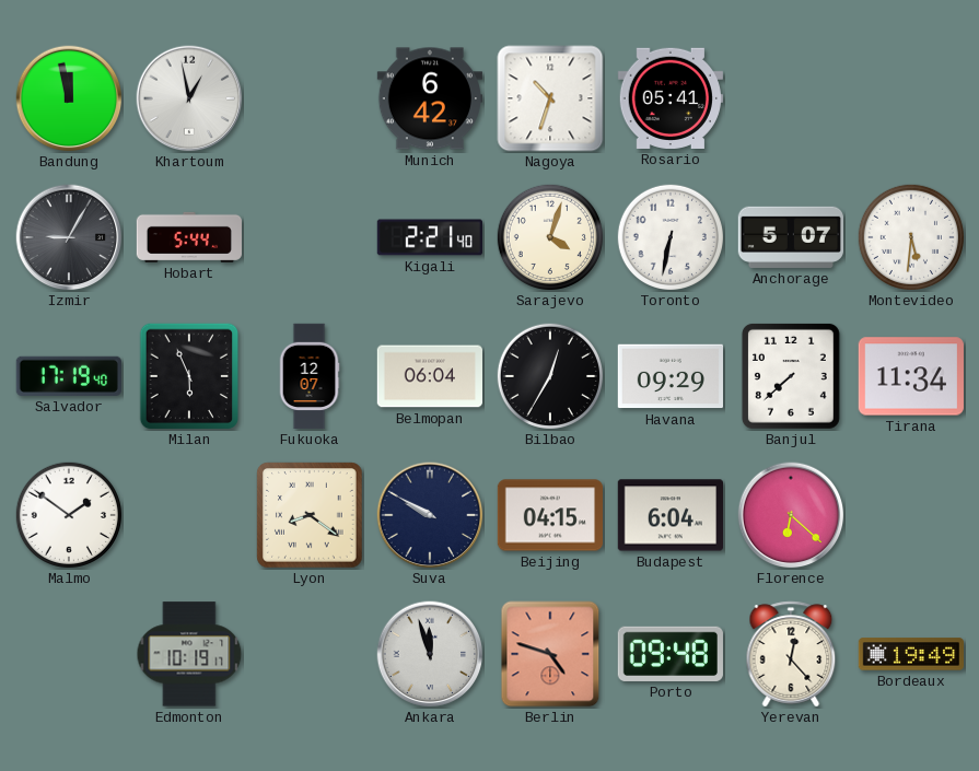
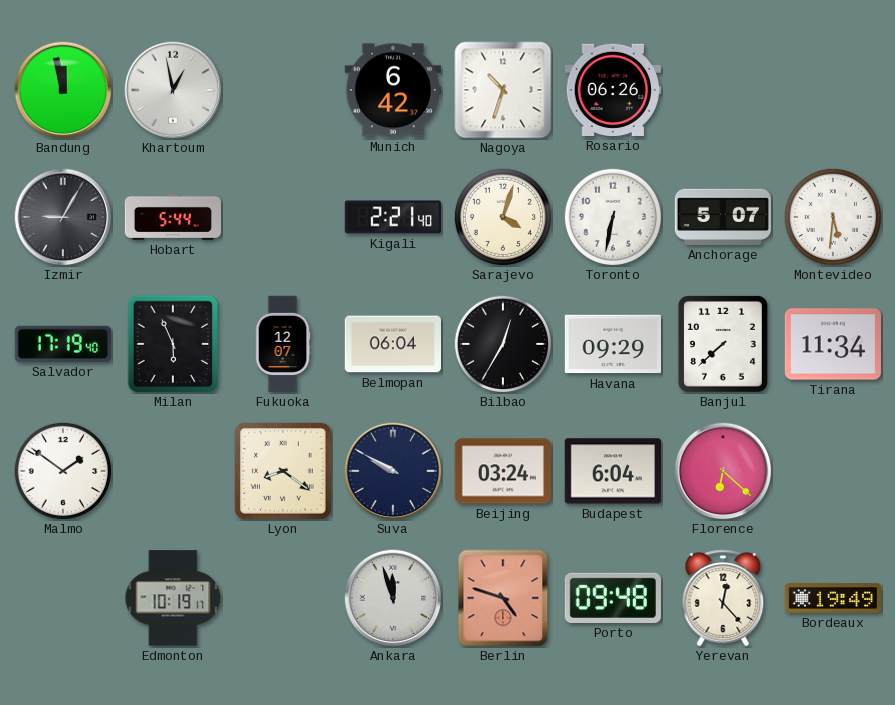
Rosario: 05:41 -> 06:26
Beijing: 04:15 -> 03:24
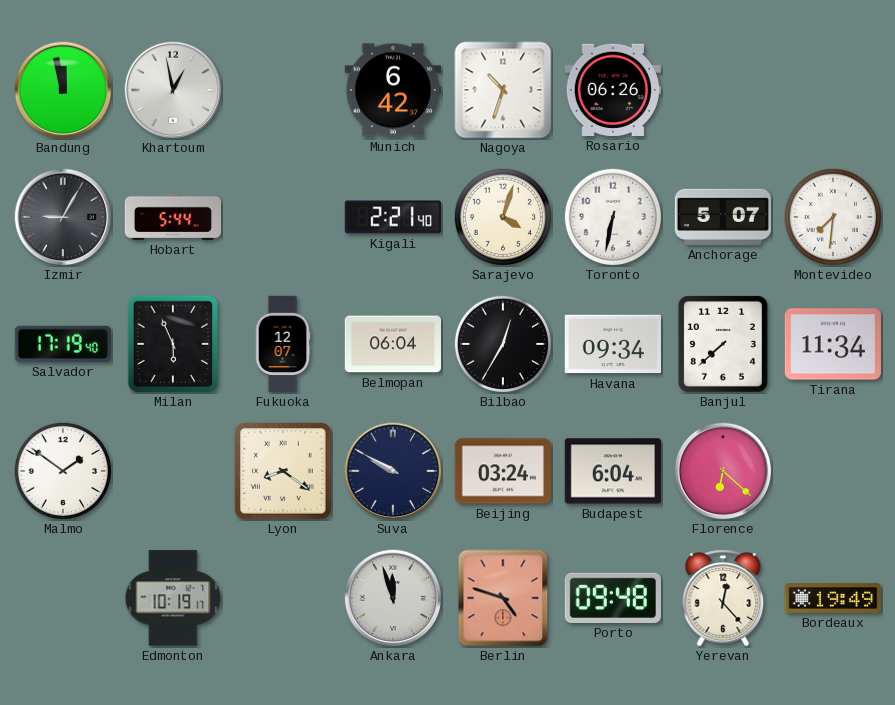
Montevideo: 5:31 -> 7:31
Havana: 09:29 -> 09:34
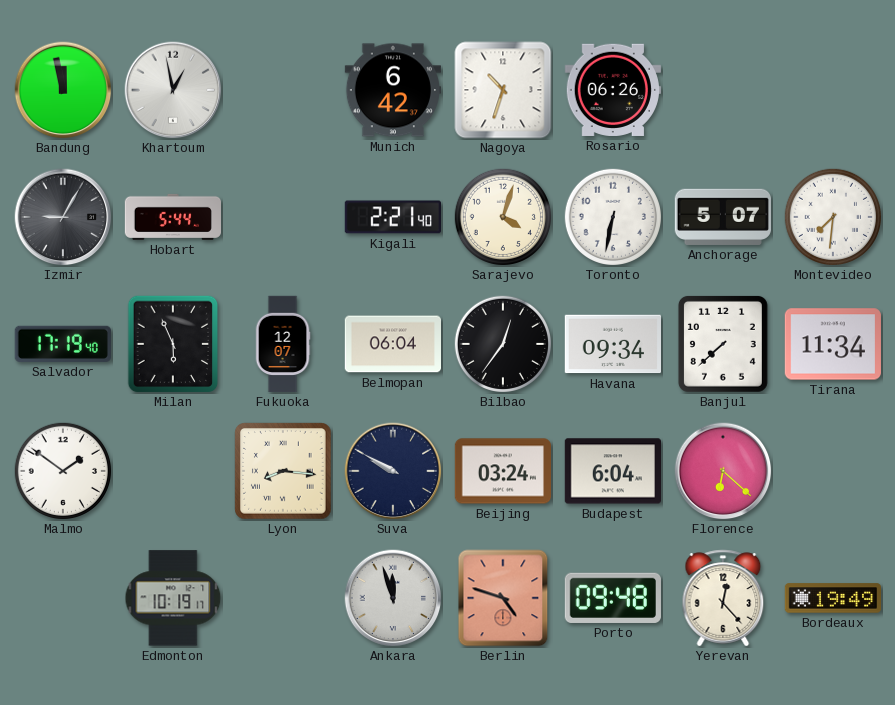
Bilbao: 12:35 -> 12:36
Lyon: 8:21 -> 8:16
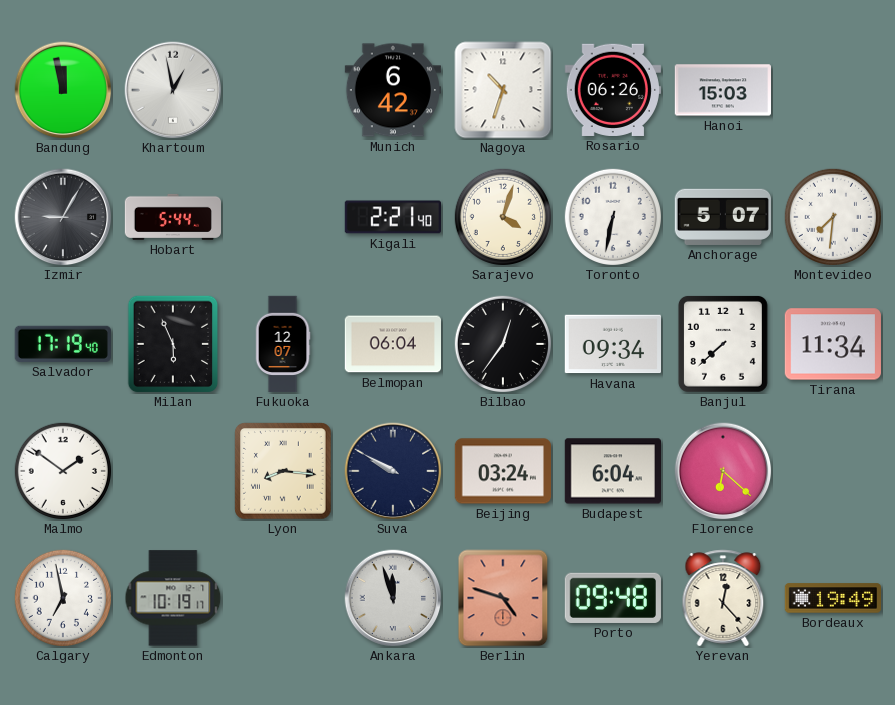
Hanoi: none -> 15:03
Calgary: none -> 6:58
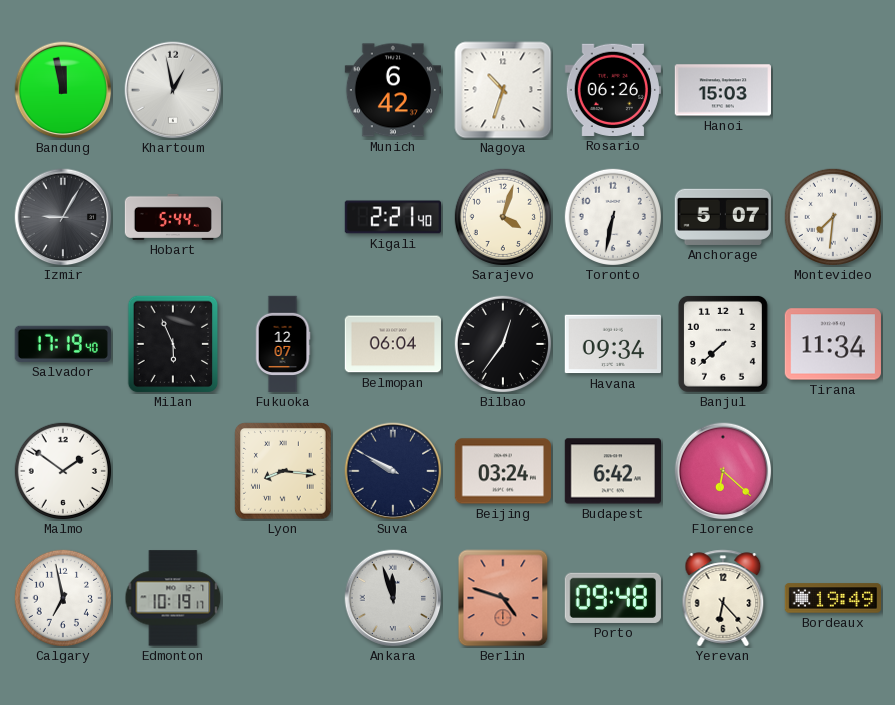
Budapest: 6:04 -> 6:42
Yerevan: 12:23 -> 6:23
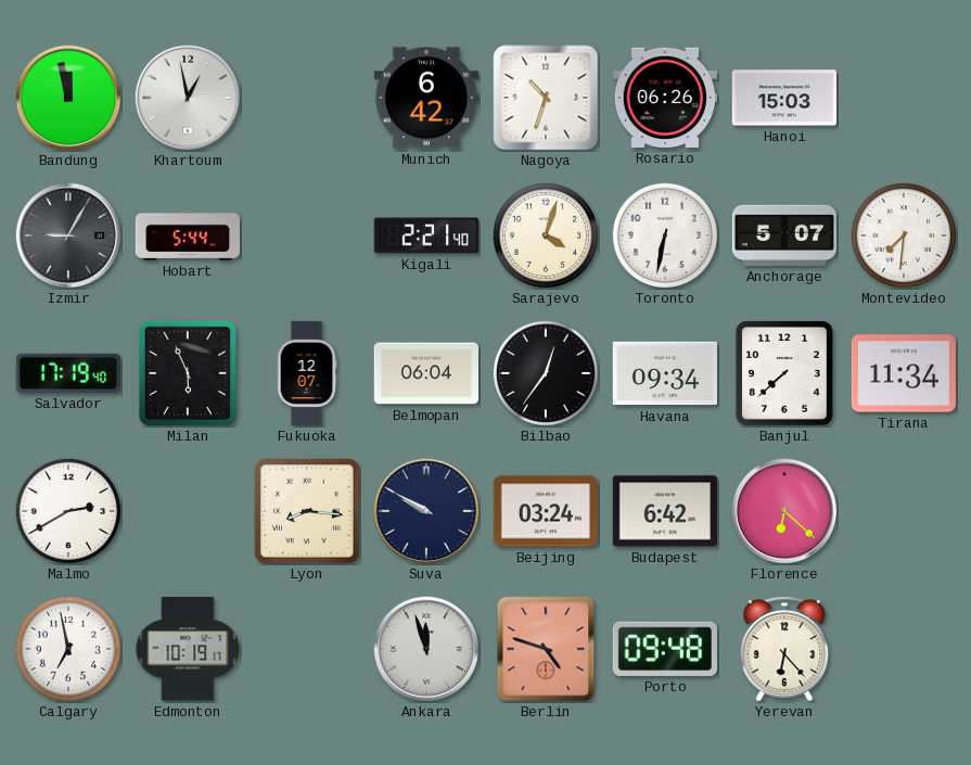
Malmo: 1:51 -> 2:40
Bordeaux: 19:49 -> none
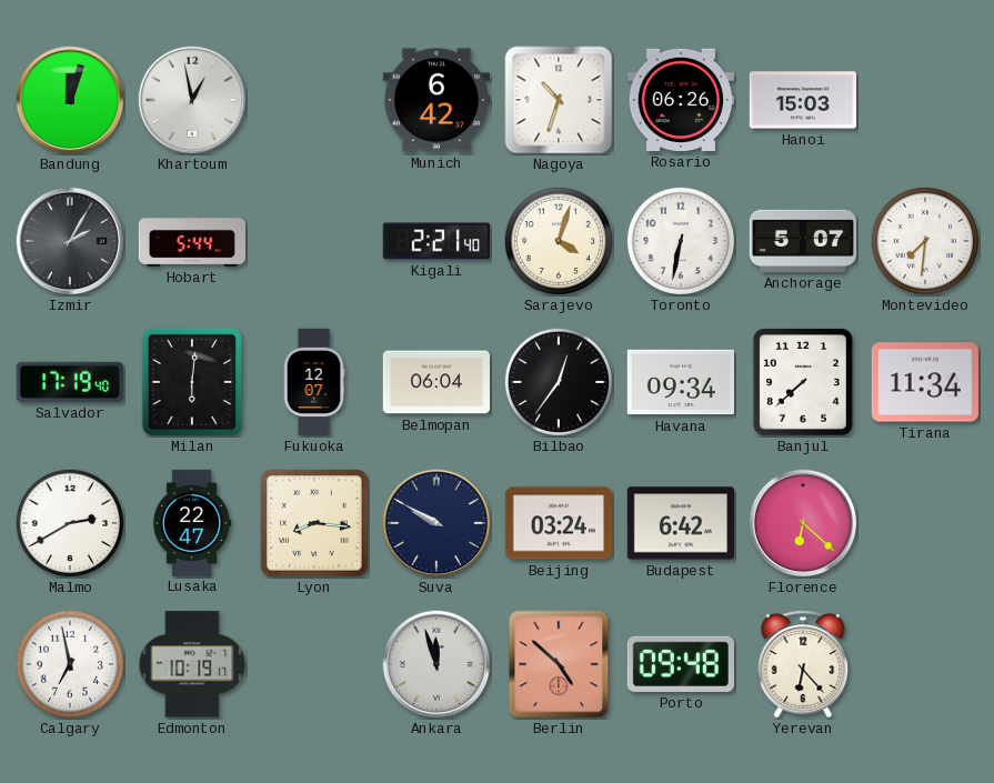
Bandung: 11:58 -> 12:03
Izmir: 9:05 -> 2:05
Milan: 5:56 -> 6:01
Lusaka: none -> 22:47
Berlin: 4:48 -> 4:52
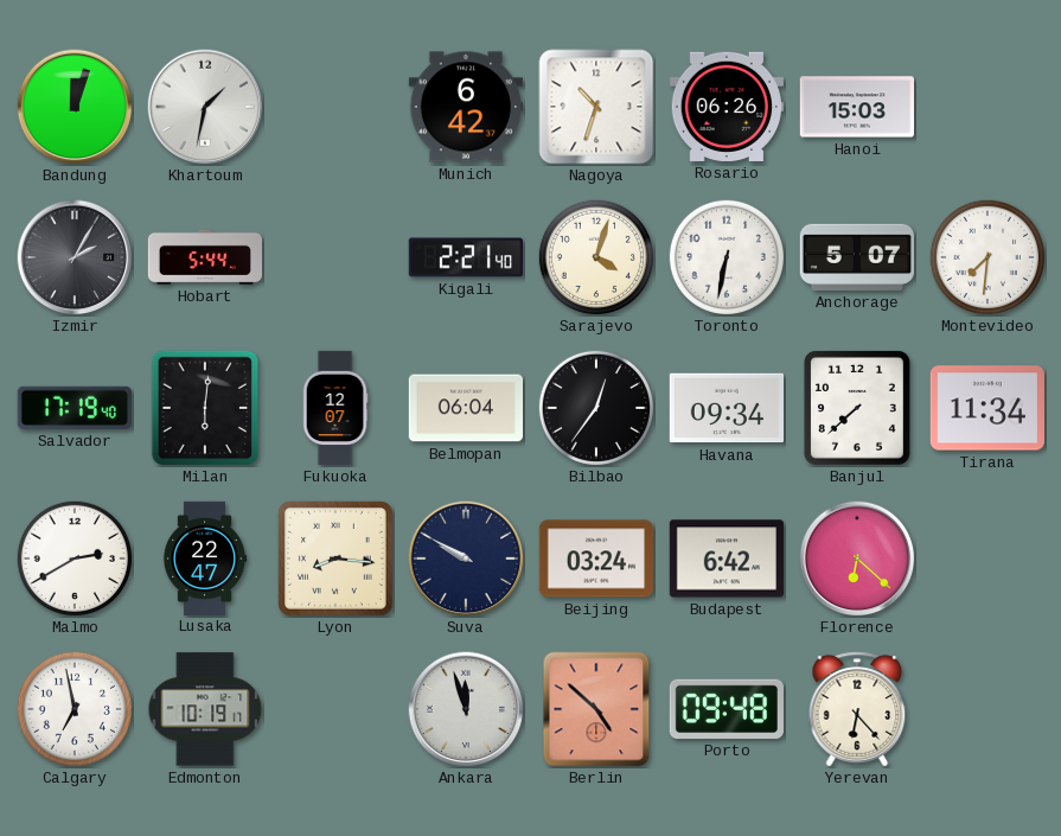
Khartoum: 12:58 -> 1:32
